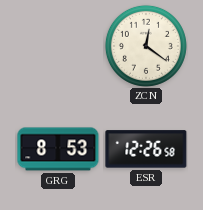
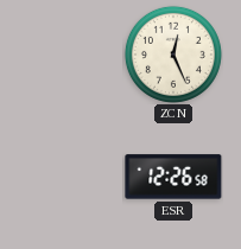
ZCN: 12:21 -> 12:26
GRG: 8:53 -> none
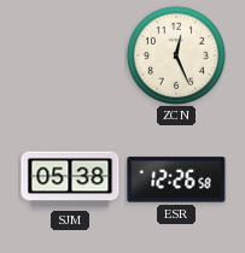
SJM: none -> 05:38
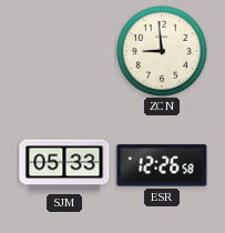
ZCN: 12:26 -> 8:59
SJM: 05:38 -> 05:33
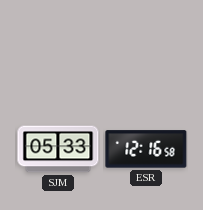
ZCN: 8:59 -> none
ESR: 12:26 -> 12:16
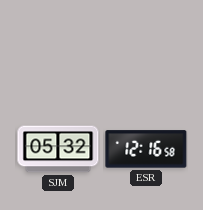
SJM: 05:33 -> 05:32
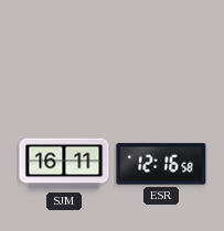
SJM: 05:32 -> 16:11
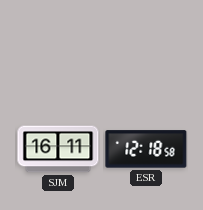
ESR: 12:16 -> 12:18
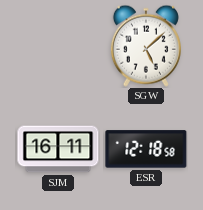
SGW: none -> 5:08
